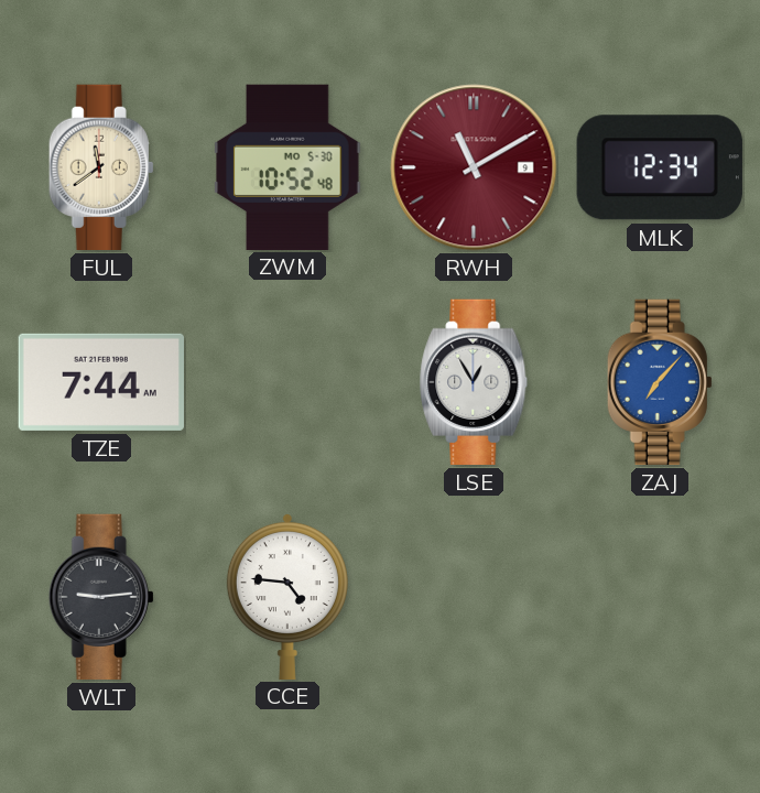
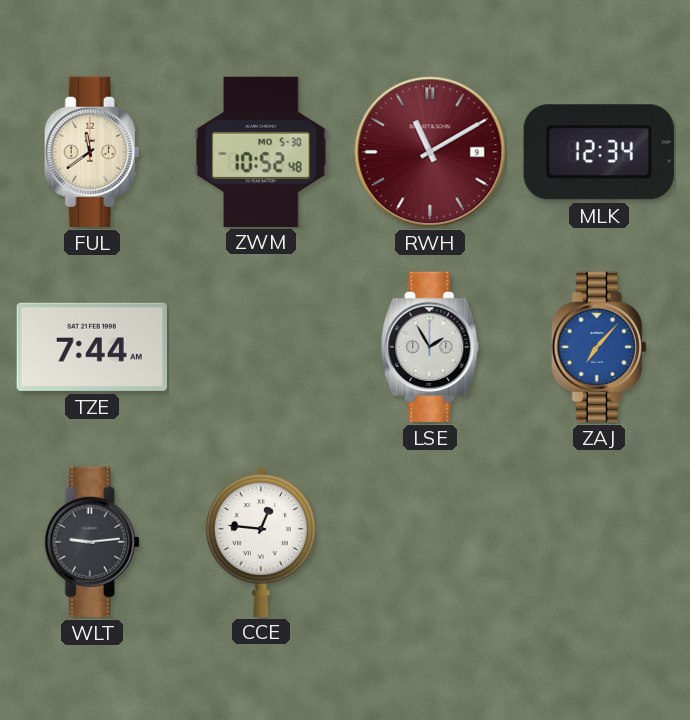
LSE: 12:55 -> 1:55
CCE: 4:46 -> 12:46
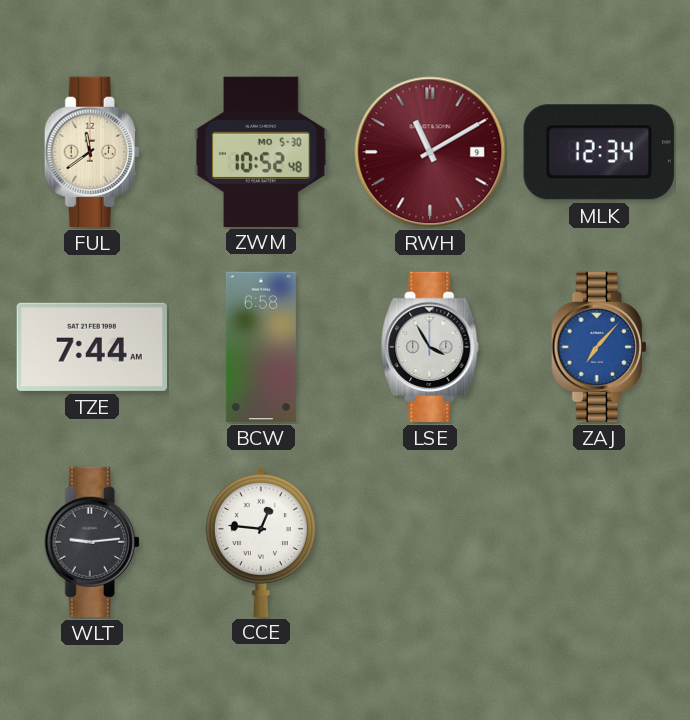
BCW: none -> 6:58
LSE: 1:55 -> 3:55
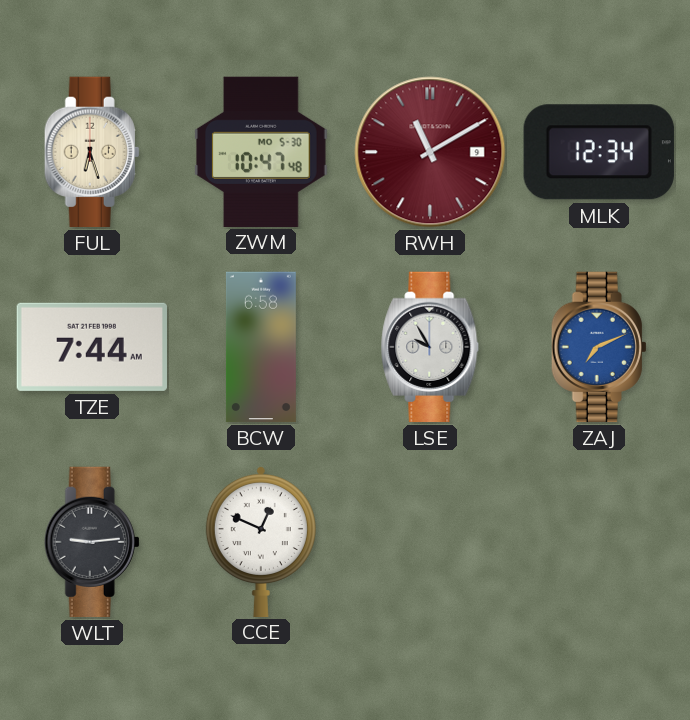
FUL: 11:39 -> 6:27
ZWM: 10:52 -> 10:47
LSE: 3:55 -> 9:55
ZAJ: 7:07 -> 7:11
CCE: 12:46 -> 12:49
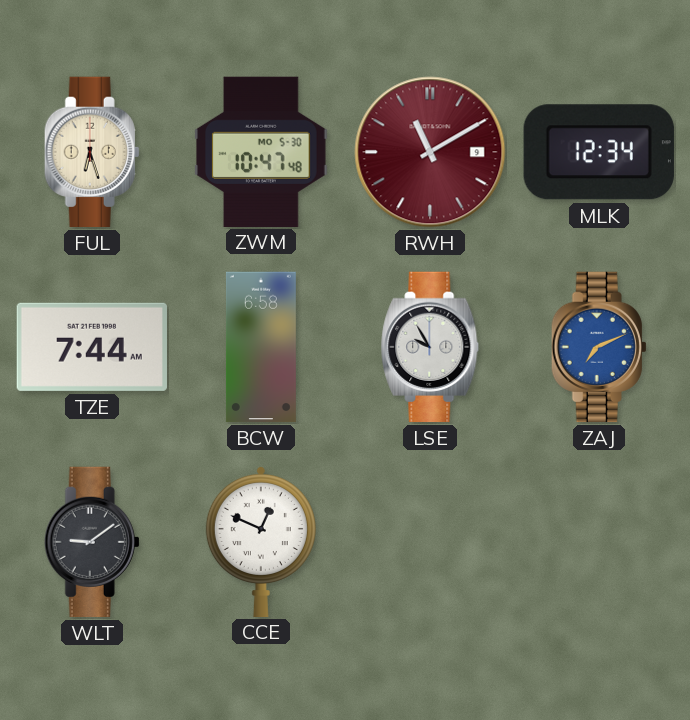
WLT: 9:14 -> 9:09
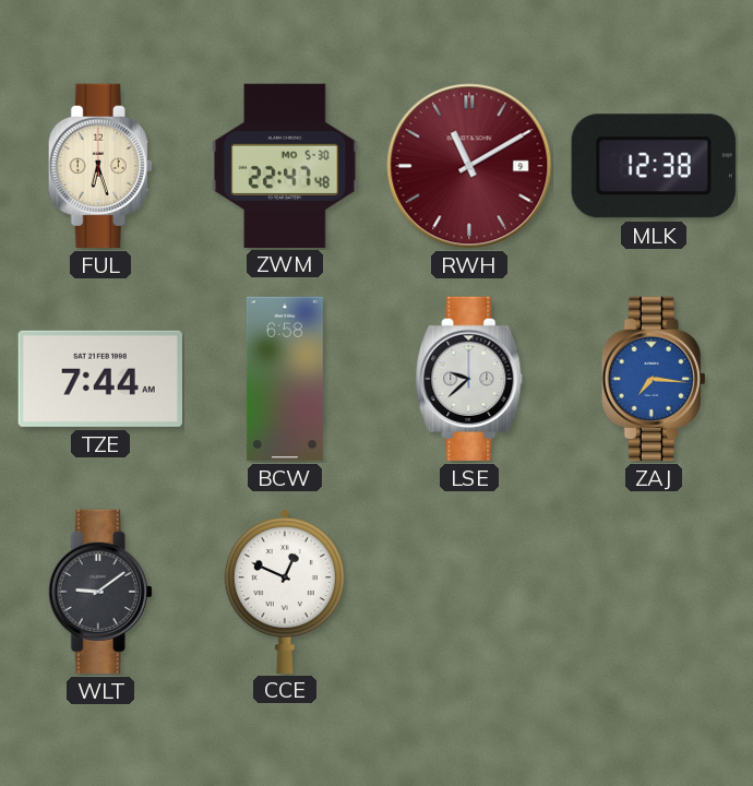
ZWM: 10:47 -> 22:47
MLK: 12:34 -> 12:38
LSE: 9:55 -> 9:38
ZAJ: 7:11 -> 7:16
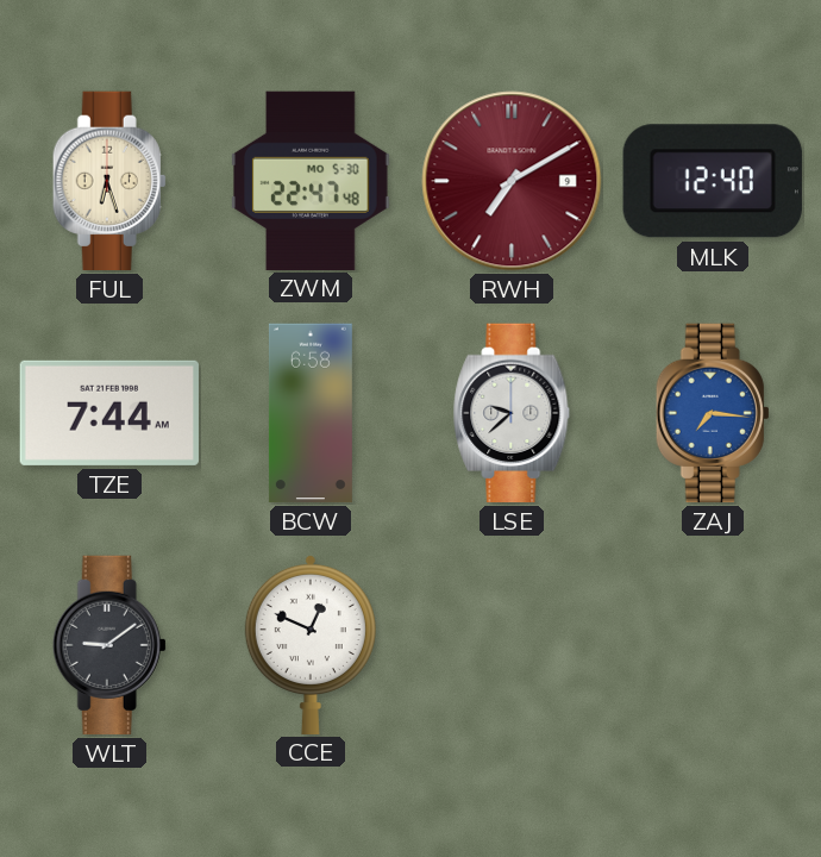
RWH: 11:10 -> 7:10
MLK: 12:38 -> 12:40
